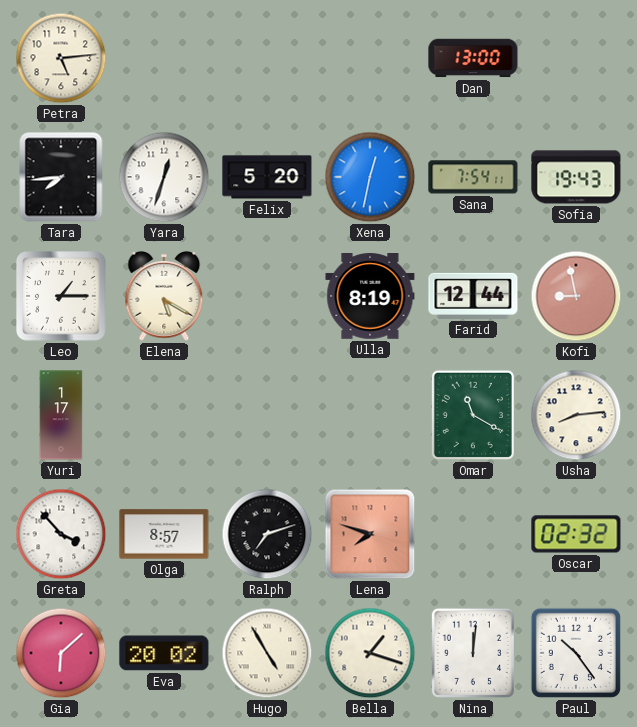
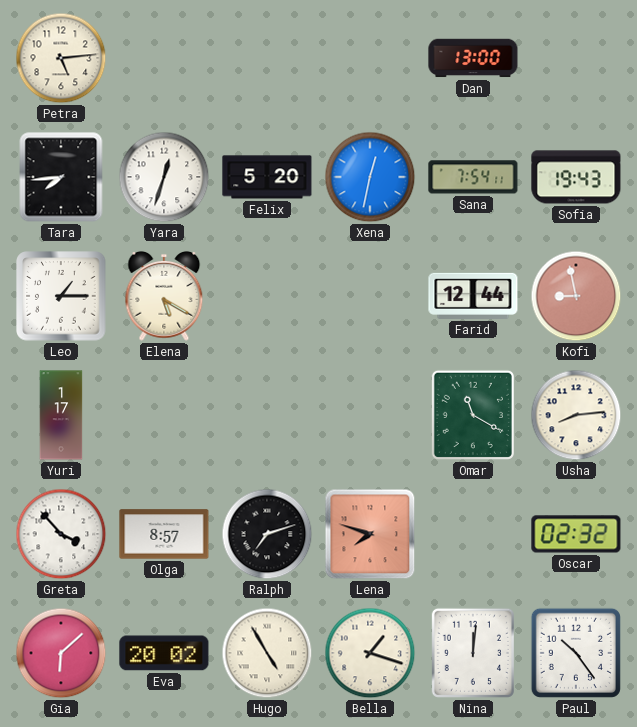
Ulla: 8:19 -> none
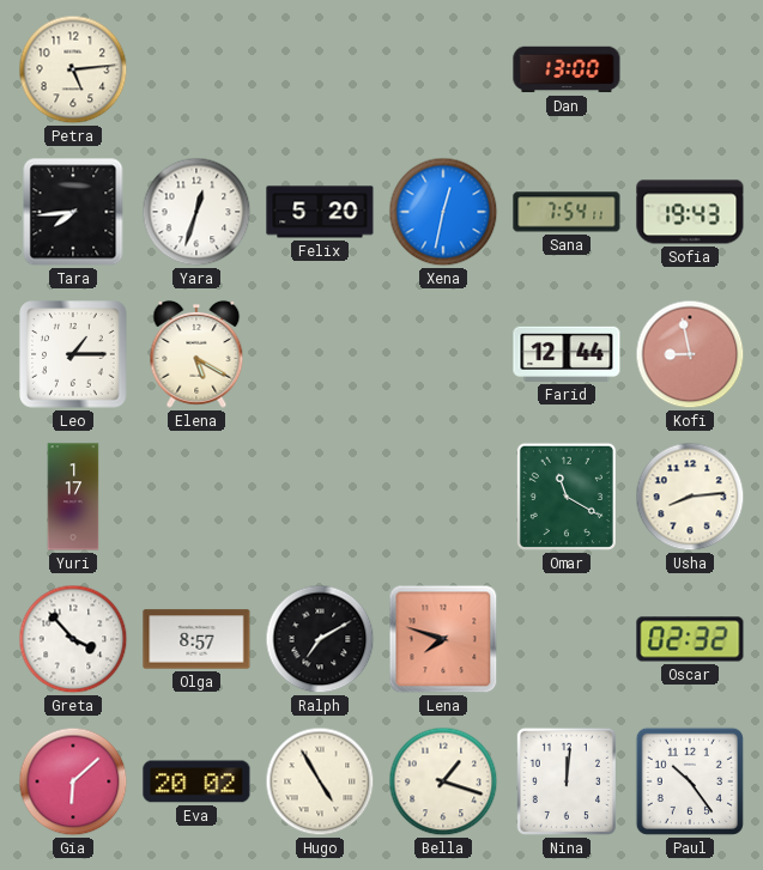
Ralph: 7:12 -> 7:10
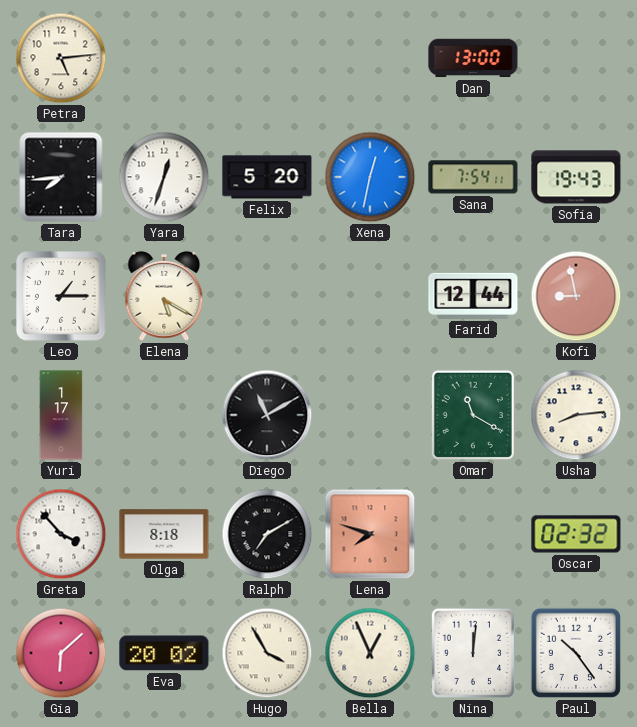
Diego: none -> 11:10
Olga: 8:57 -> 8:18
Hugo: 4:55 -> 3:55
Bella: 1:18 -> 12:56
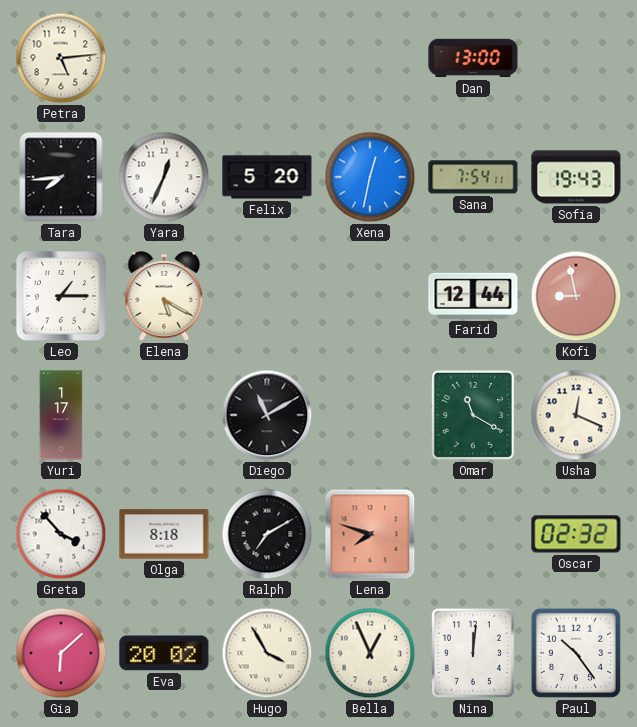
Yara: 12:33 -> 12:34
Usha: 8:14 -> 12:19
